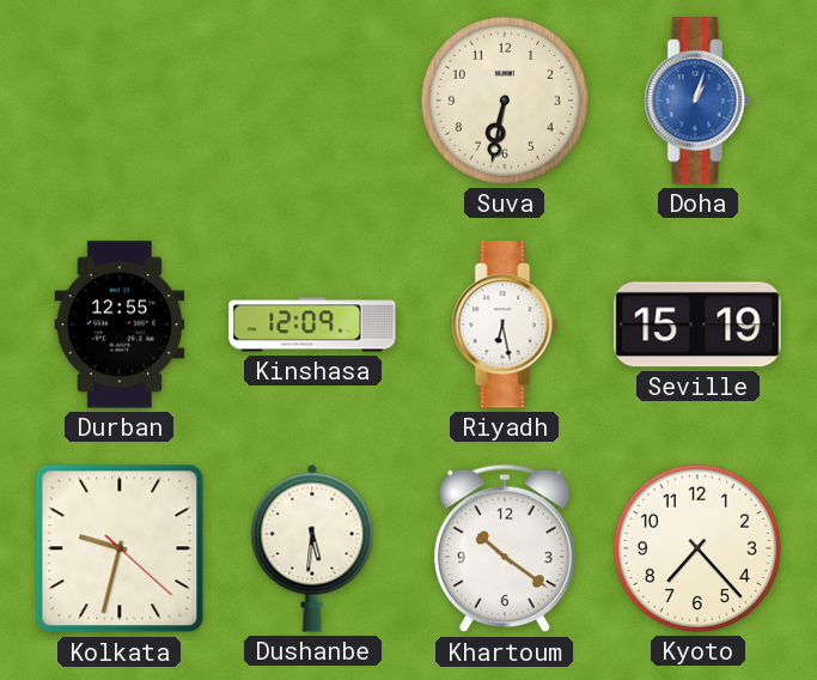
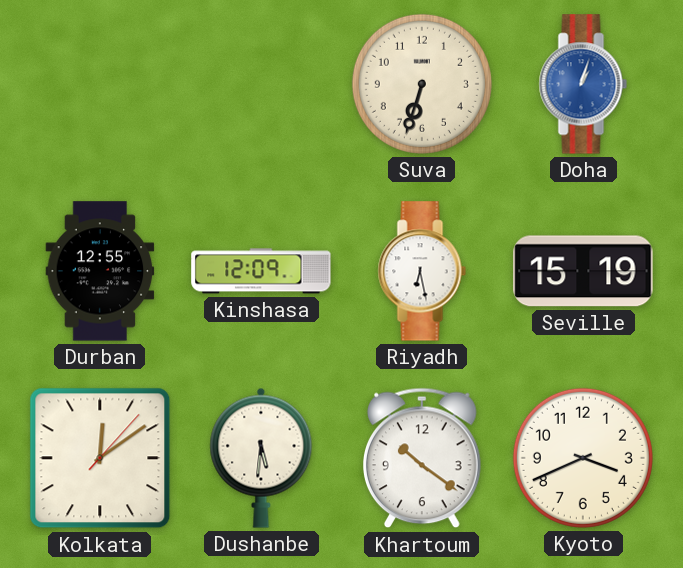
Suva: 6:32 -> 6:33
Kolkata: 9:32 -> 12:09
Kyoto: 7:23 -> 3:41
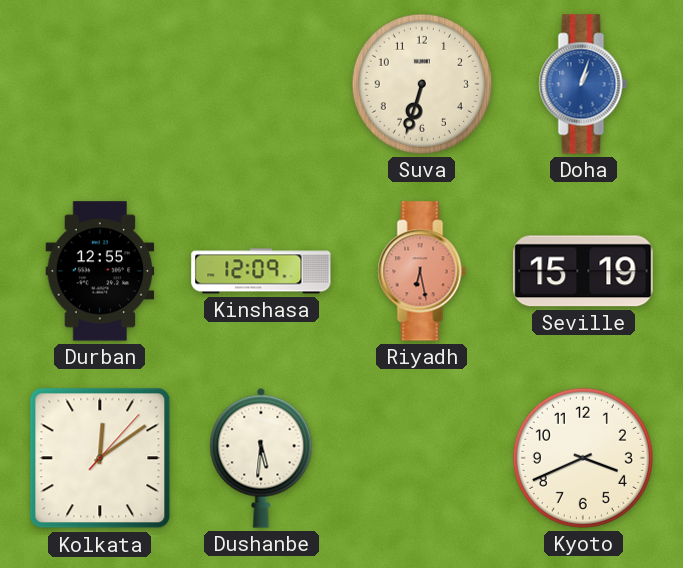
Riyadh dial: white -> salmon
Khartoum: 10:21 -> none
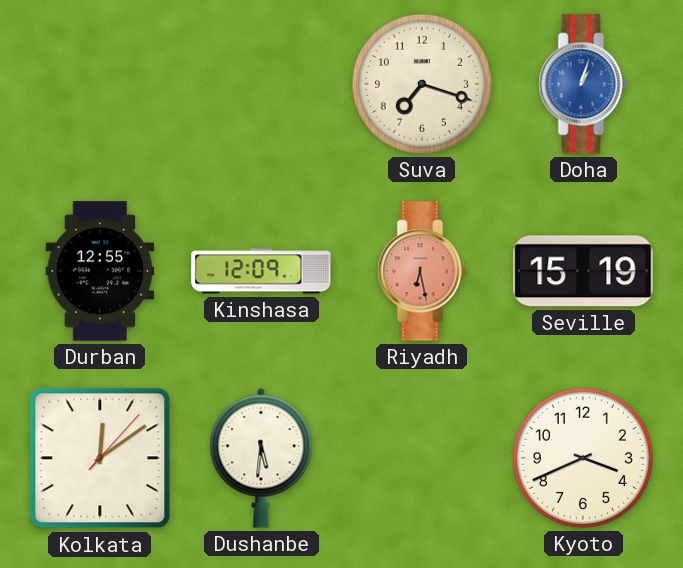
Suva: 6:33 -> 7:18
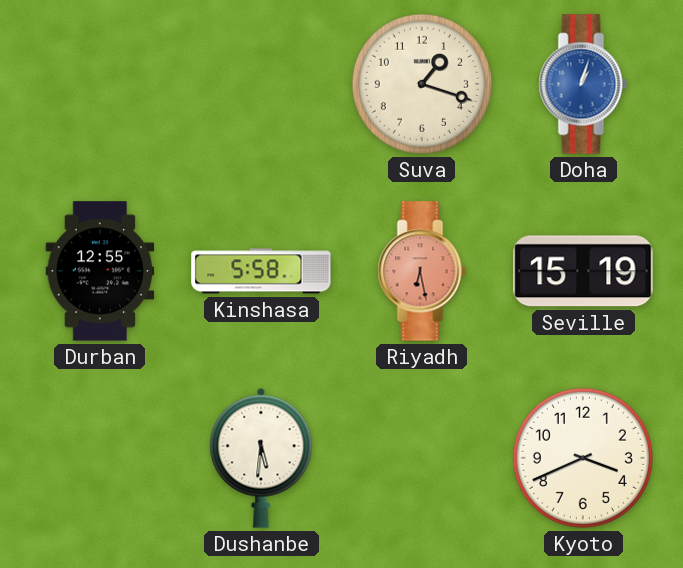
Suva: 7:18 -> 1:18
Kinshasa: 12:09 -> 5:58
Kolkata: 12:09 -> none
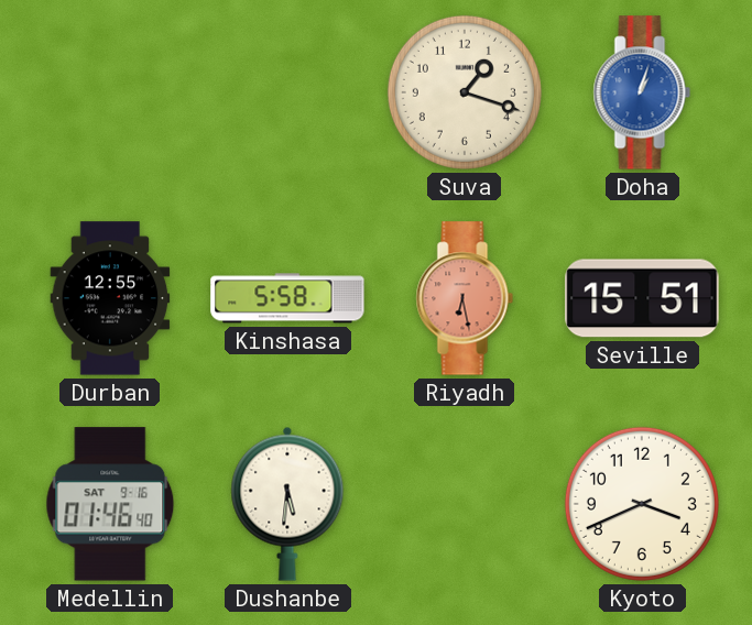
Seville: 15:19 -> 15:51
Medellin: none -> 01:46
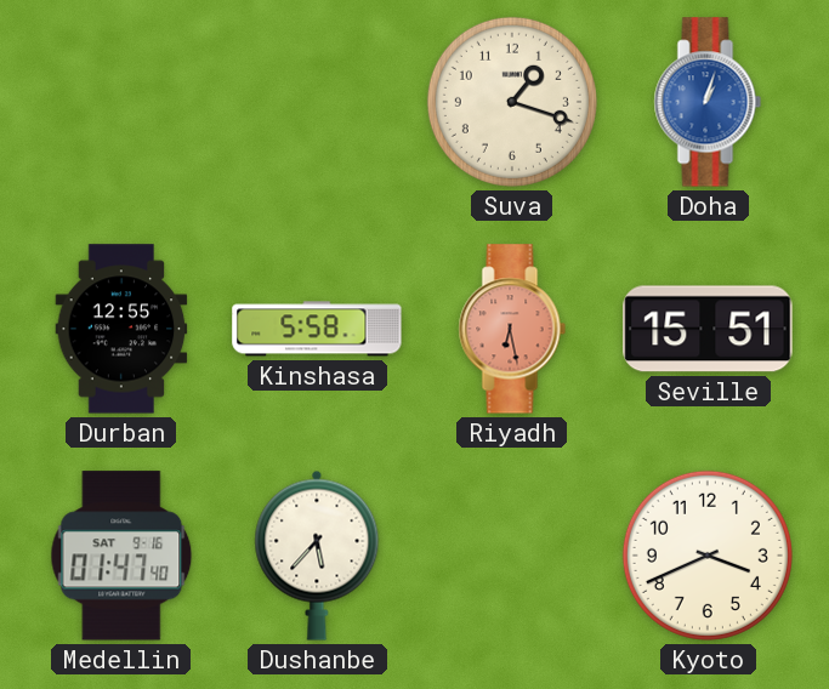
Medellin: 01:46 -> 01:47
Dushanbe: 5:31 -> 5:37
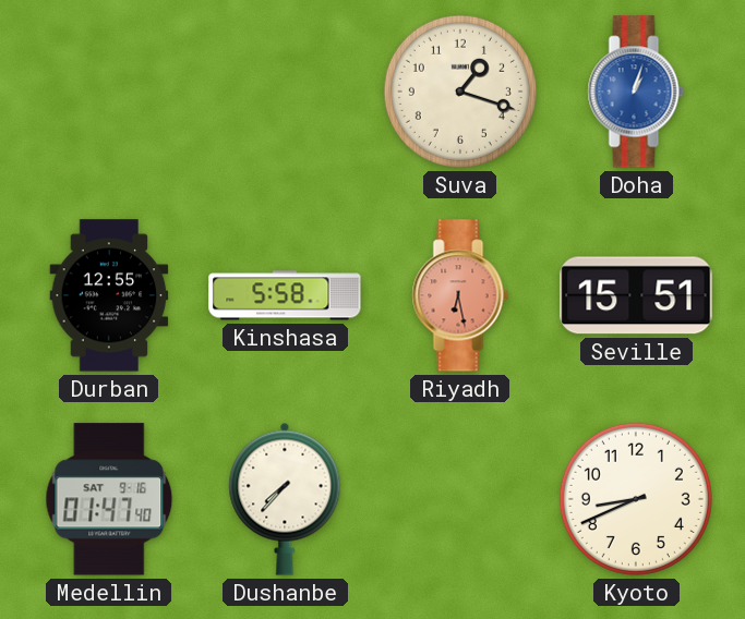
Dushanbe: 5:37 -> 7:37
Kyoto: 3:41 -> 8:41
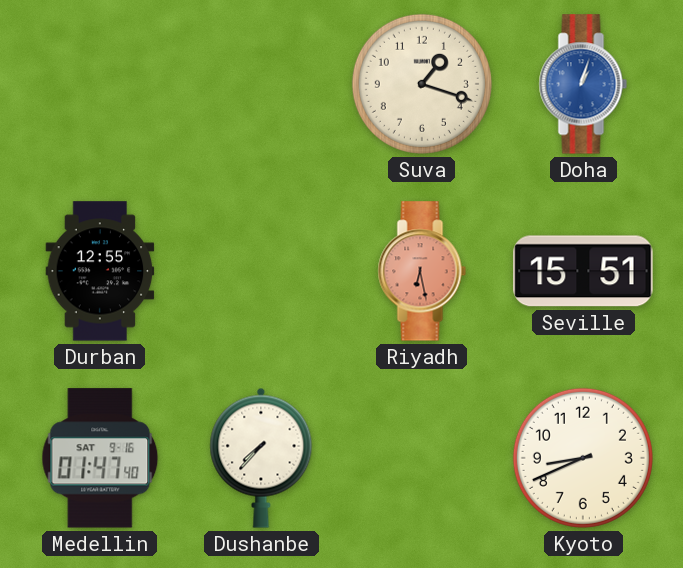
Kinshasa: 5:58 -> none
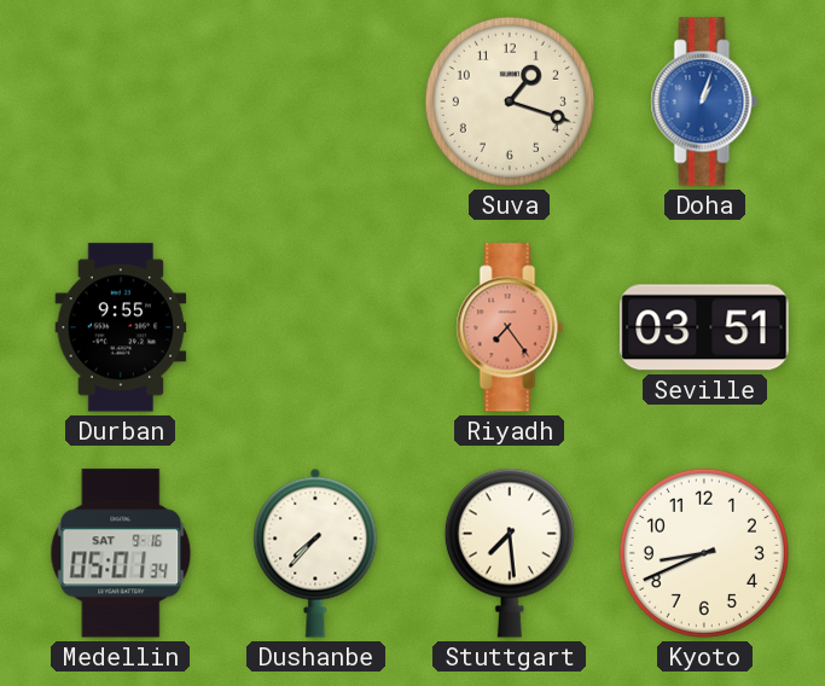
Durban: 12:55 -> 9:55
Riyadh: 6:28 -> 7:24
Seville: 15:51 -> 03:51
Medellin: 01:47 -> 05:01
Stuttgart: none -> 7:29
